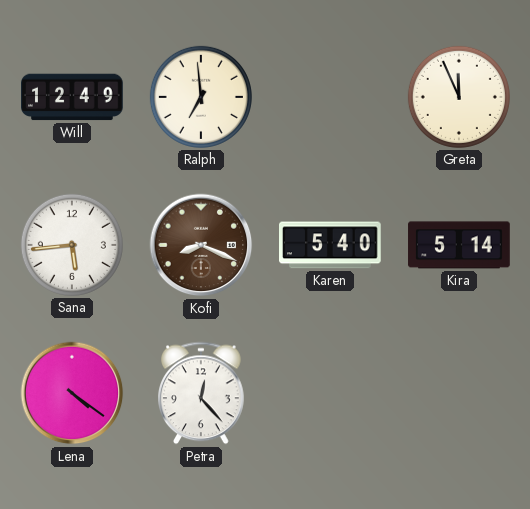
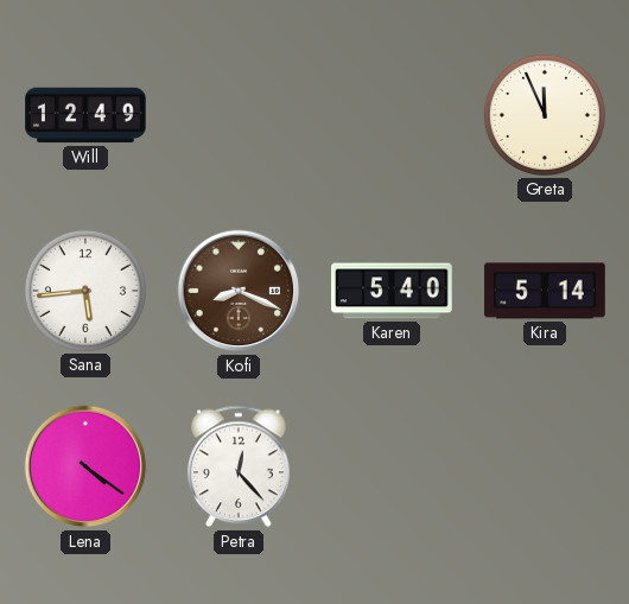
Ralph: 6:59 -> none
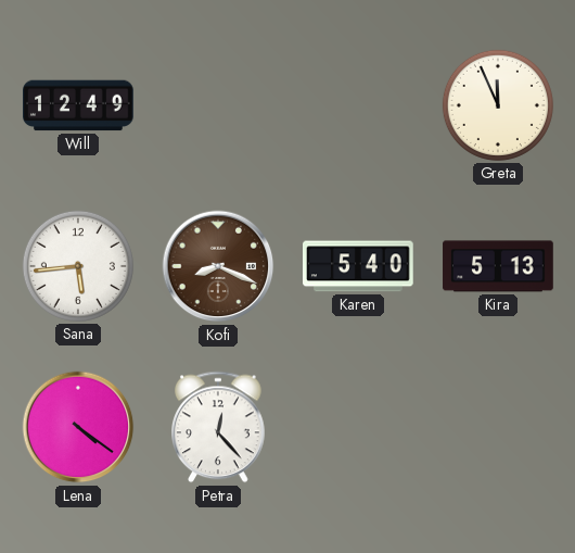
Kira: 5:14 -> 5:13
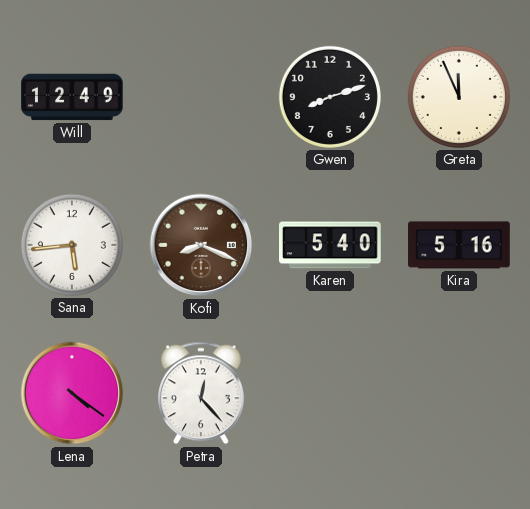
Gwen: none -> 8:12
Kira: 5:13 -> 5:16
